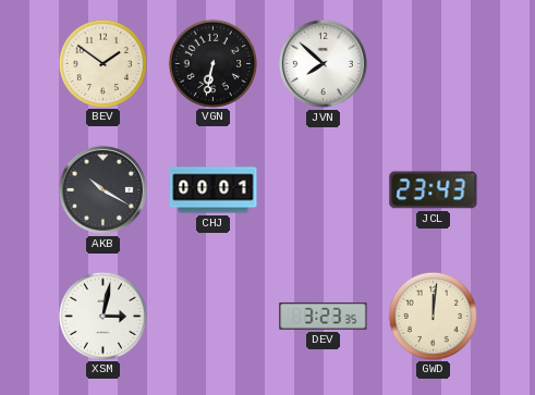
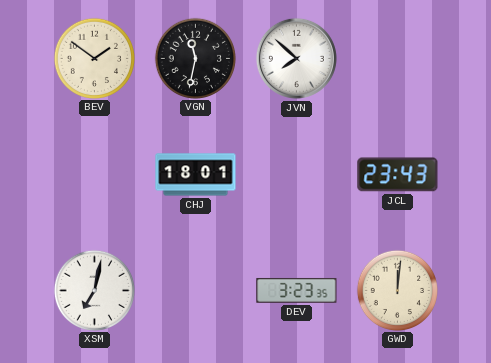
VGN: 6:32 -> 11:32
AKB: 10:20 -> none
CHJ: 00:01 -> 18:01
XSM: 3:02 -> 7:02
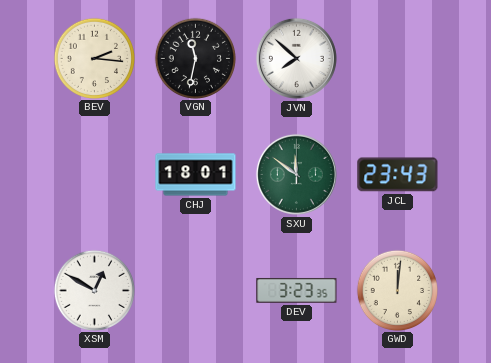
BEV: 1:51 -> 2:16
SXU: none -> 11:51
XSM: 7:02 -> 12:50
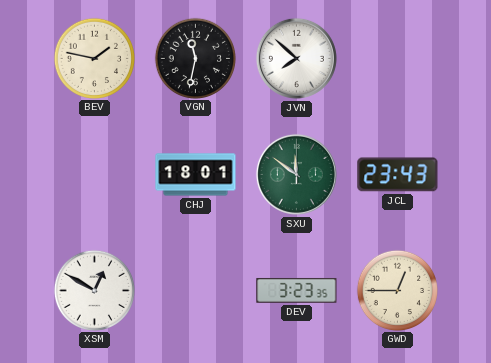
BEV: 2:16 -> 1:47
GWD: 12:01 -> 12:45
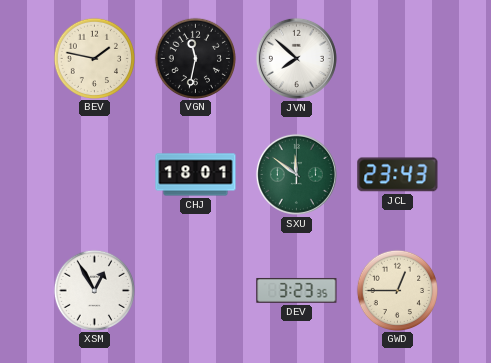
XSM: 12:50 -> 12:55
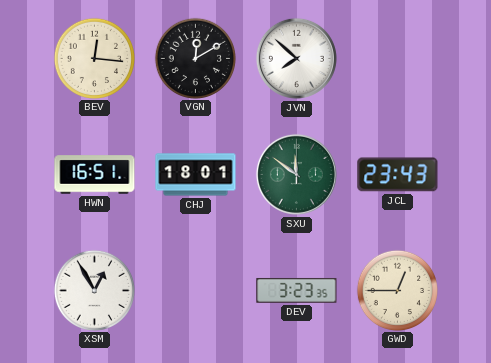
BEV: 1:47 -> 12:16
VGN: 11:32 -> 12:10
HWN: none -> 16:51
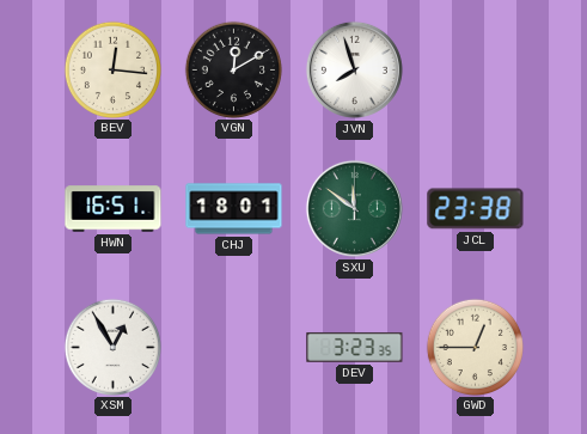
JVN: 7:52 -> 7:57
JCL: 23:43 -> 23:38
